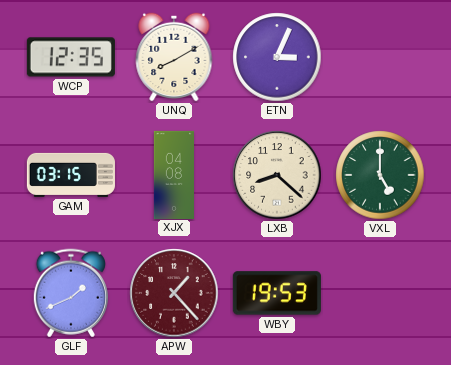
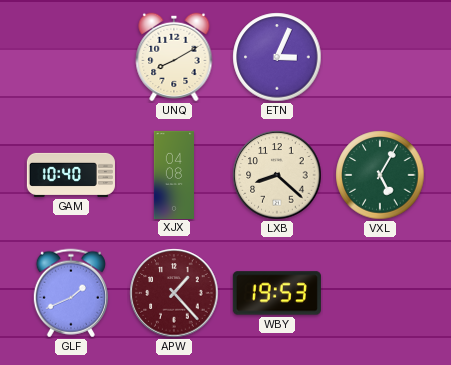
WCP: 12:35 -> none
GAM: 03:15 -> 10:40
VXL: 5:00 -> 5:05
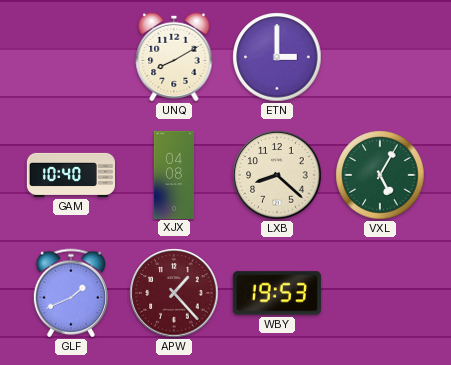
ETN: 3:04 -> 3:00
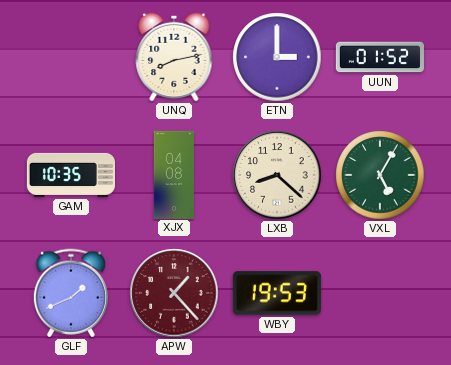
UNQ: 8:10 -> 8:13
UUN: none -> 01:52
GAM: 10:40 -> 10:35
